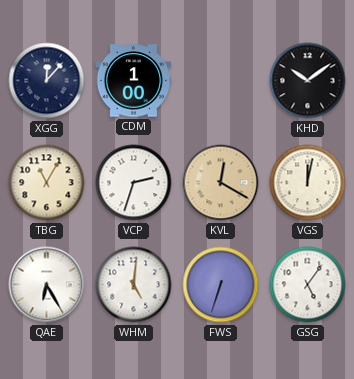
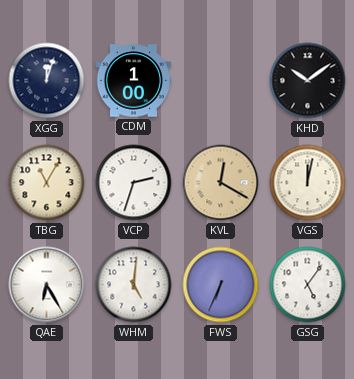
XGG: 12:07 -> 12:03
FWS: 6:33 -> 6:34
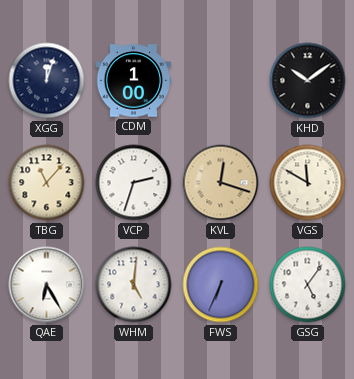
TBG: 11:05 -> 11:07
KVL: 12:20 -> 12:18
VGS: 12:02 -> 11:50
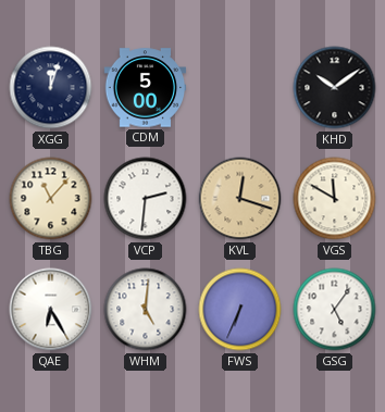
CDM: 1:00 -> 5:00
VCP: 2:33 -> 2:31
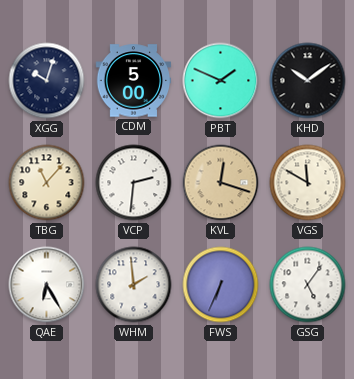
XGG: 12:03 -> 10:03
PBT: none -> 1:49
WHM: 5:01 -> 1:59
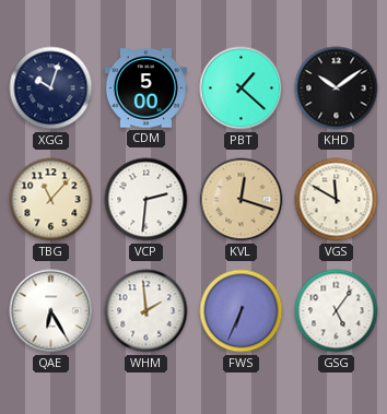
PBT: 1:49 -> 1:22
